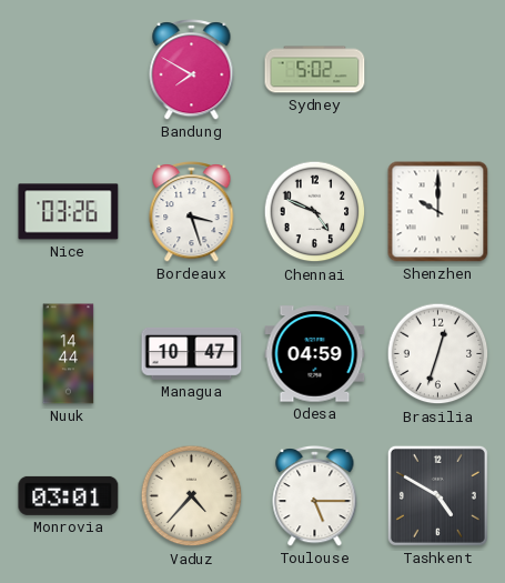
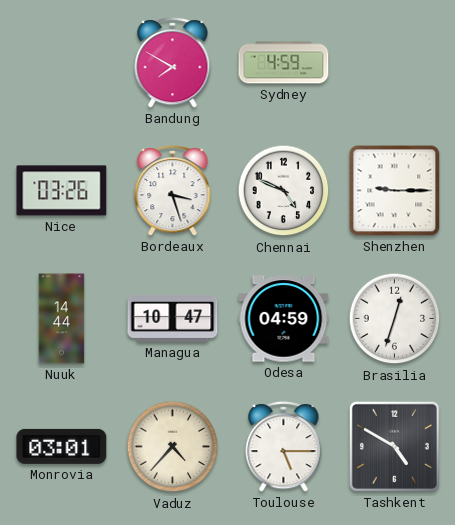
Sydney: 5:02 -> 4:59
Shenzhen: 10:00 -> 9:15
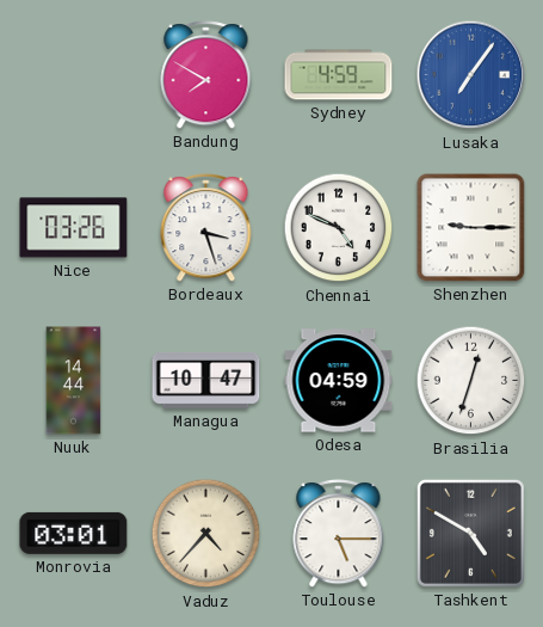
Lusaka: none -> 7:06
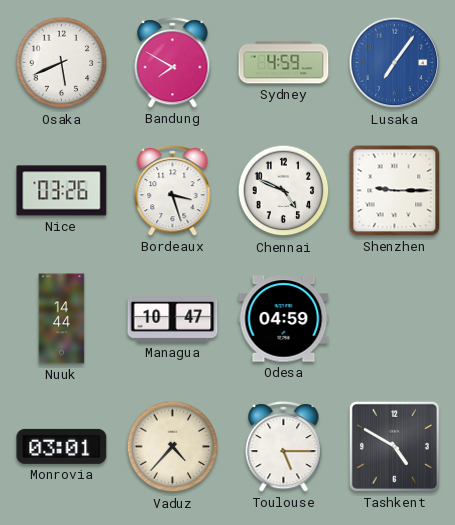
Osaka: none -> 5:41
Brasilia: 12:33 -> none
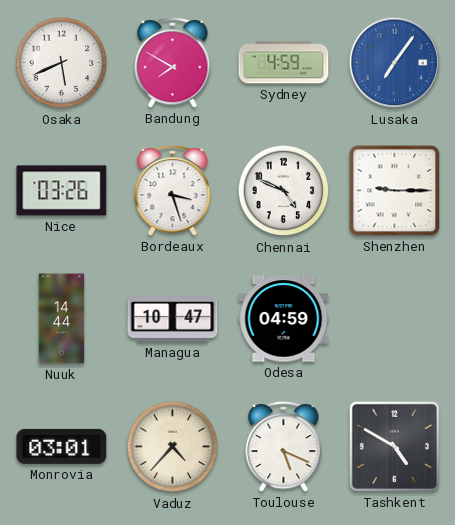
Toulouse: 5:15 -> 5:19
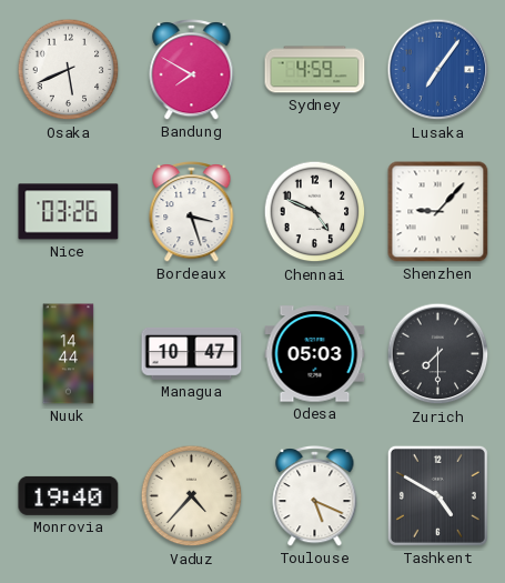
Shenzhen: 9:15 -> 9:07
Odesa: 04:59 -> 05:03
Zurich: none -> 7:30
Monrovia: 03:01 -> 19:40
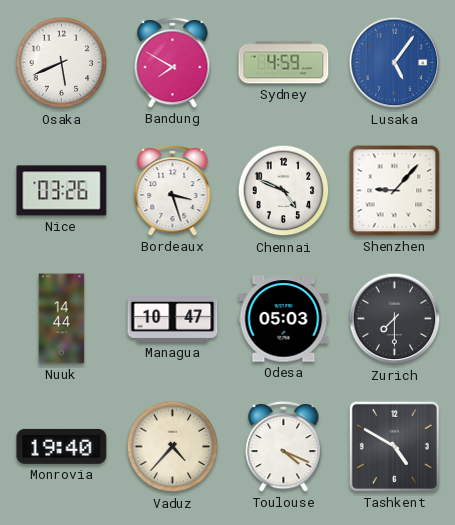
Lusaka: 7:06 -> 5:06
Toulouse: 5:19 -> 4:19
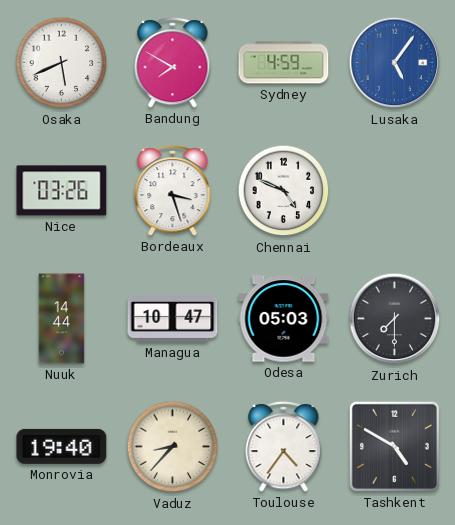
Shenzhen: 9:07 -> none
Vaduz: 4:37 -> 8:37
Toulouse: 4:19 -> 4:36
